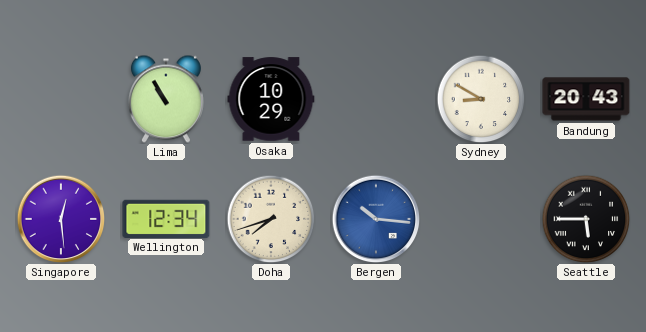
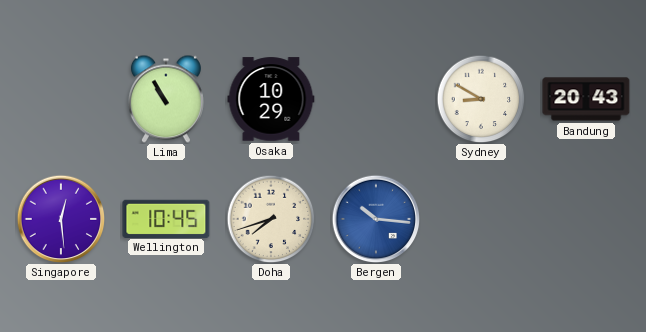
Wellington: 12:34 -> 10:45
Seattle: 5:45 -> none
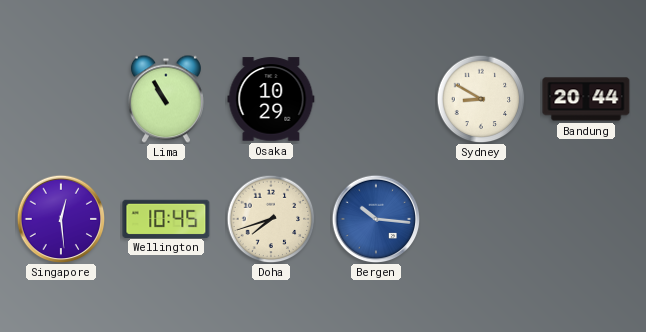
Bandung: 20:43 -> 20:44
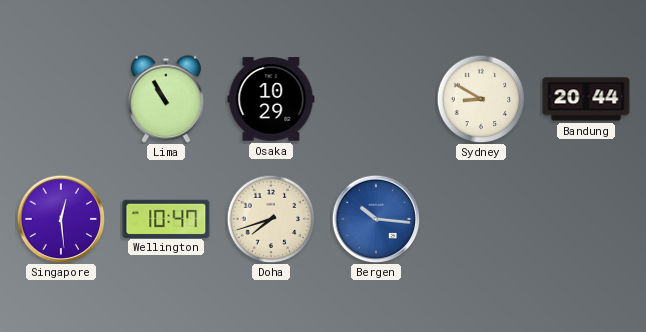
Wellington: 10:45 -> 10:47
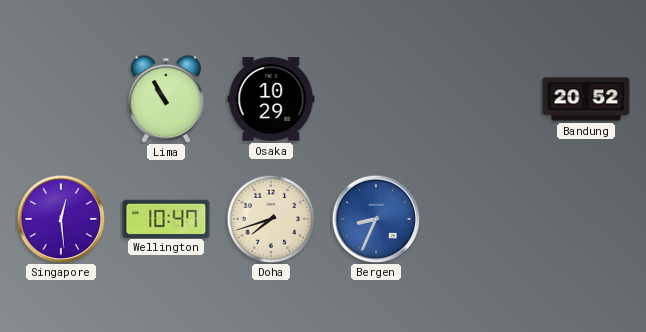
Sydney: 8:50 -> none
Bandung: 20:44 -> 20:52
Bergen: 10:16 -> 8:34
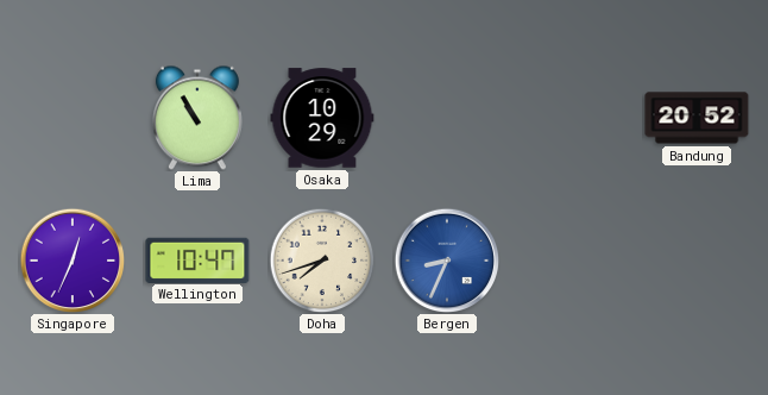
Singapore: 12:29 -> 12:34
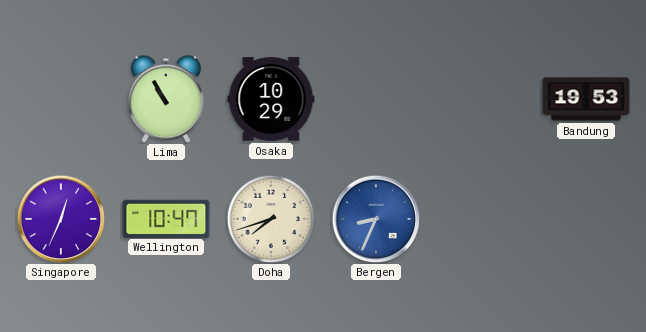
Bandung: 20:52 -> 19:53
